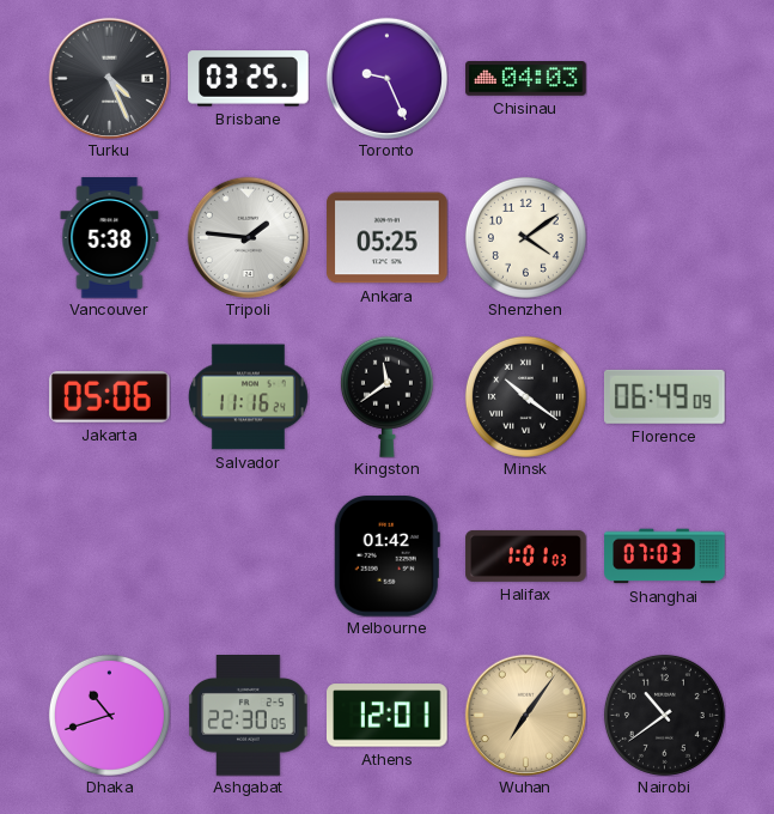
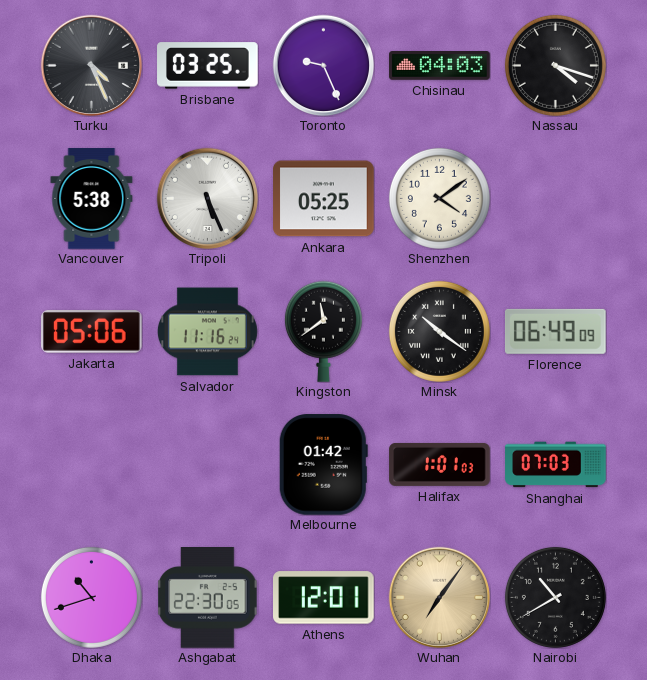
Nassau: none -> 4:18
Tripoli: 1:46 -> 5:26
Nairobi: 10:39 -> 10:40
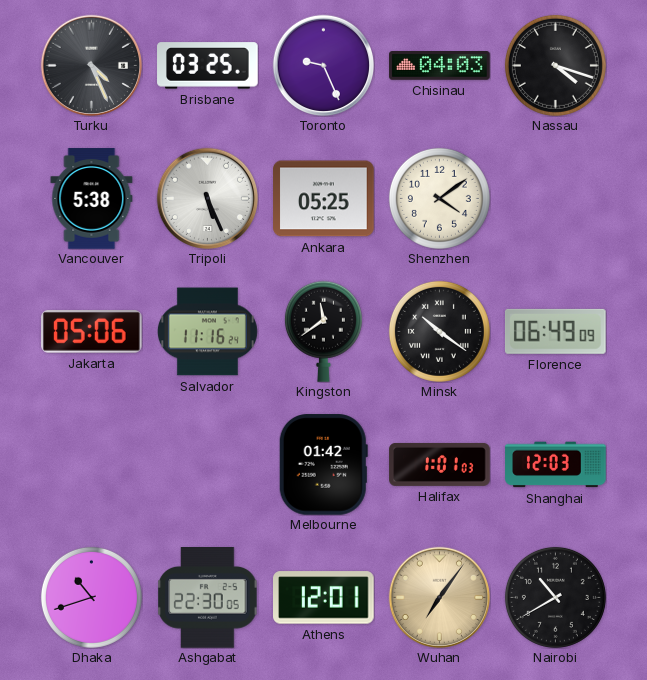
Shanghai: 07:03 -> 12:03
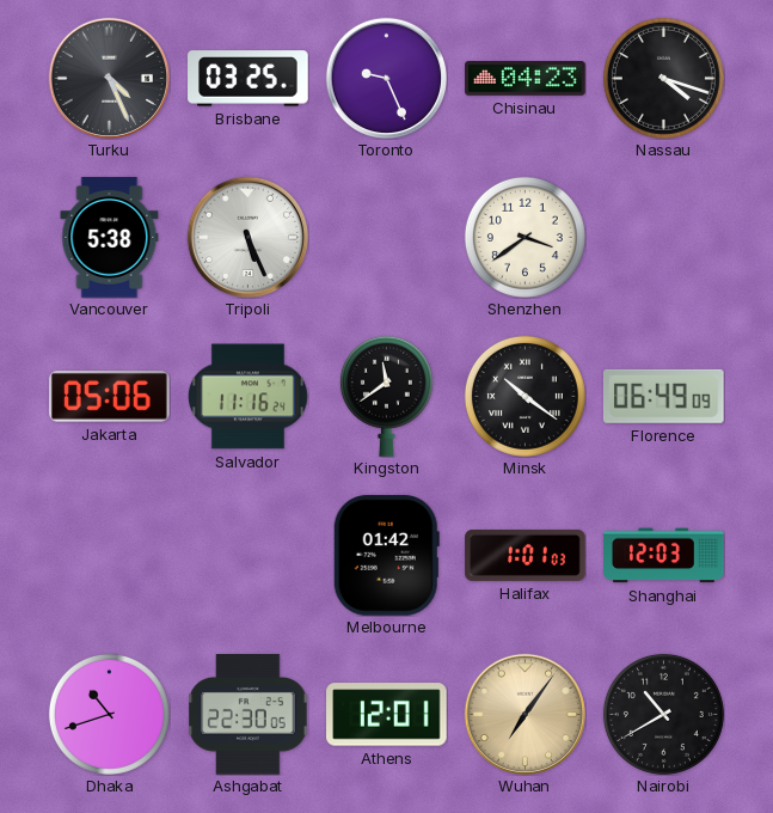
Chisinau: 04:03 -> 04:23
Ankara: 05:25 -> none
Shenzhen: 4:09 -> 3:39
